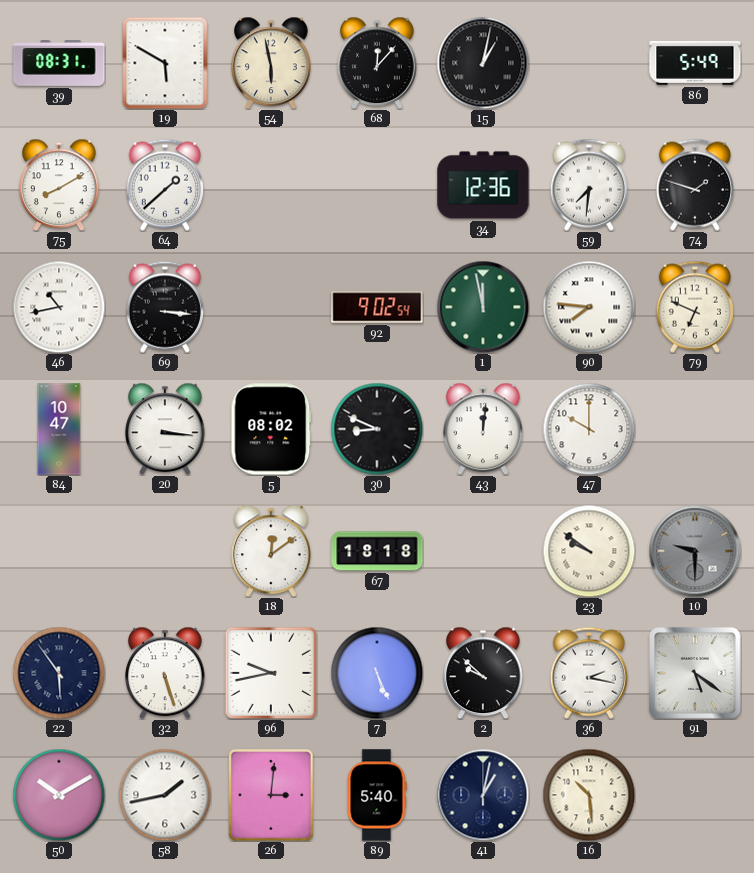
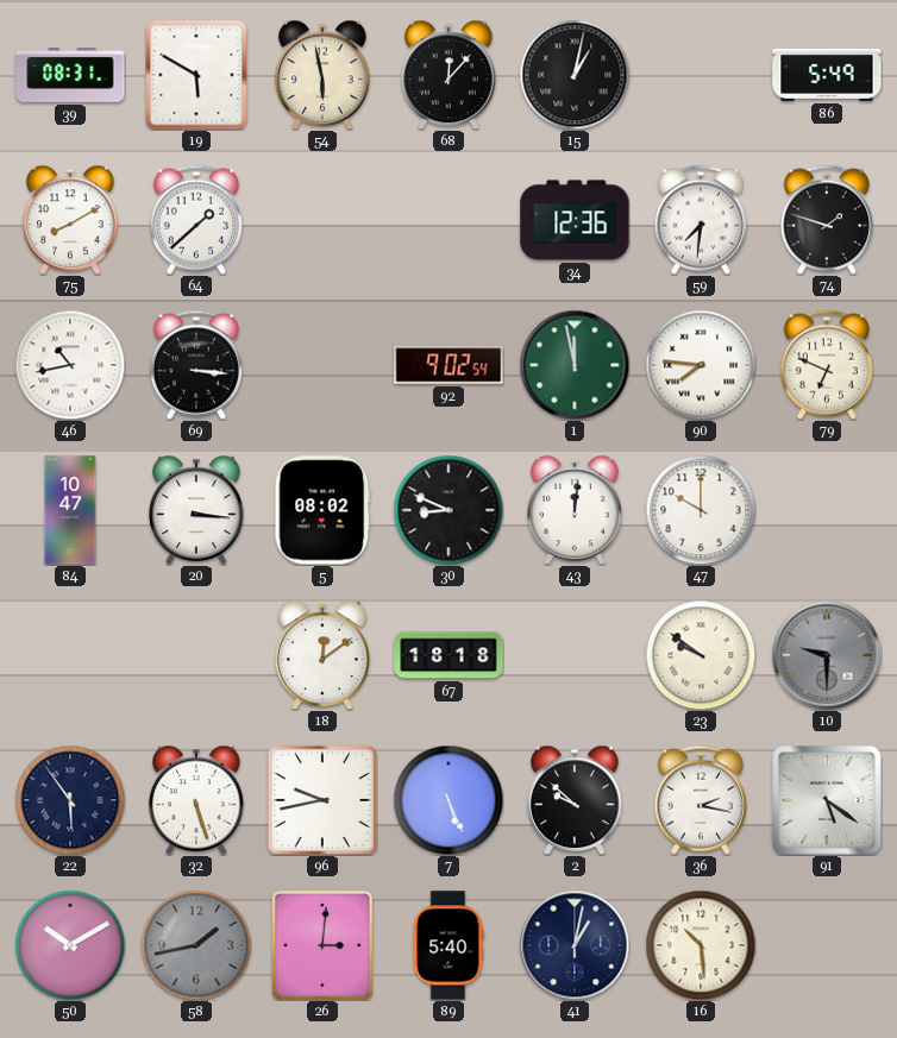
58 dial: white -> grey
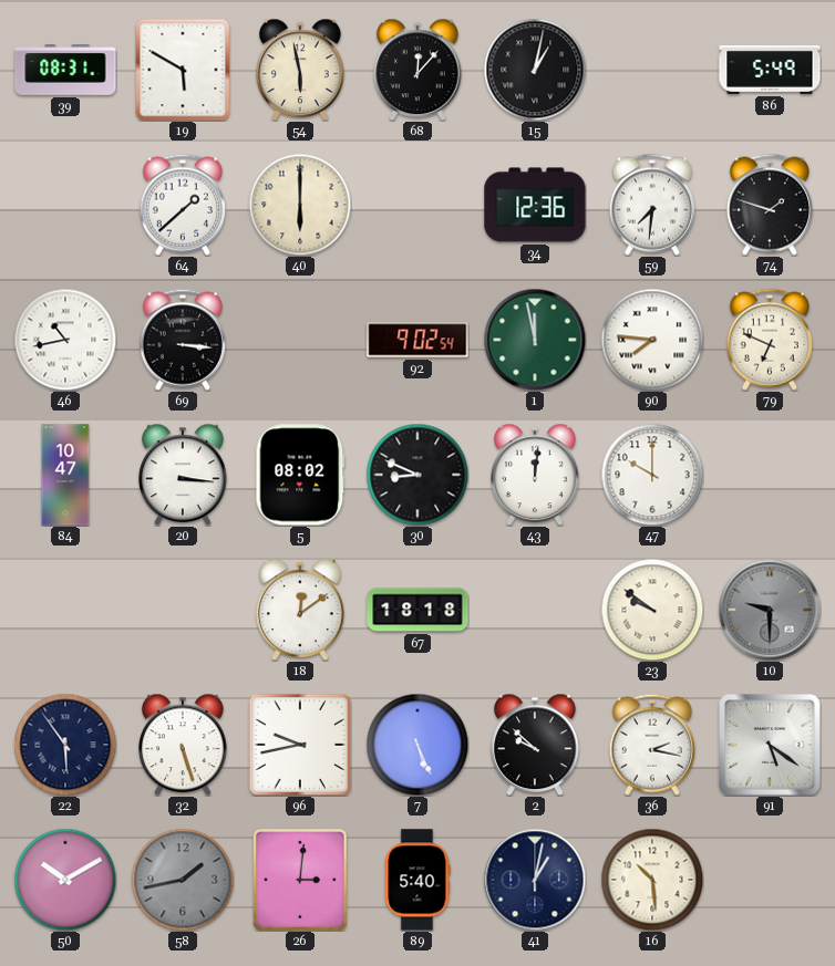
75: 8:10 -> none
40: none -> 6:00
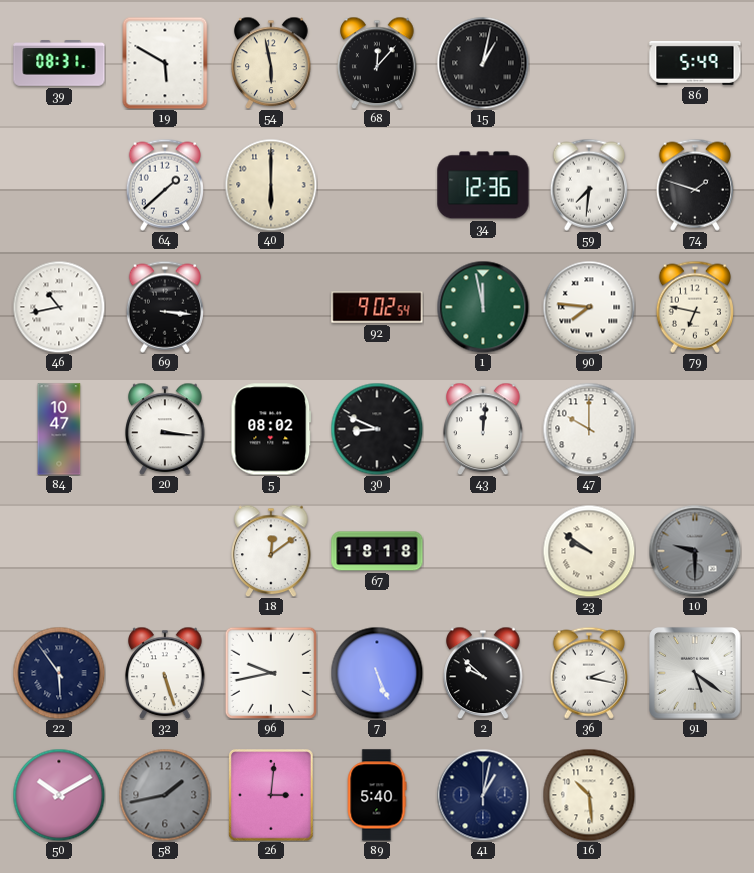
79: 6:49 -> 6:47
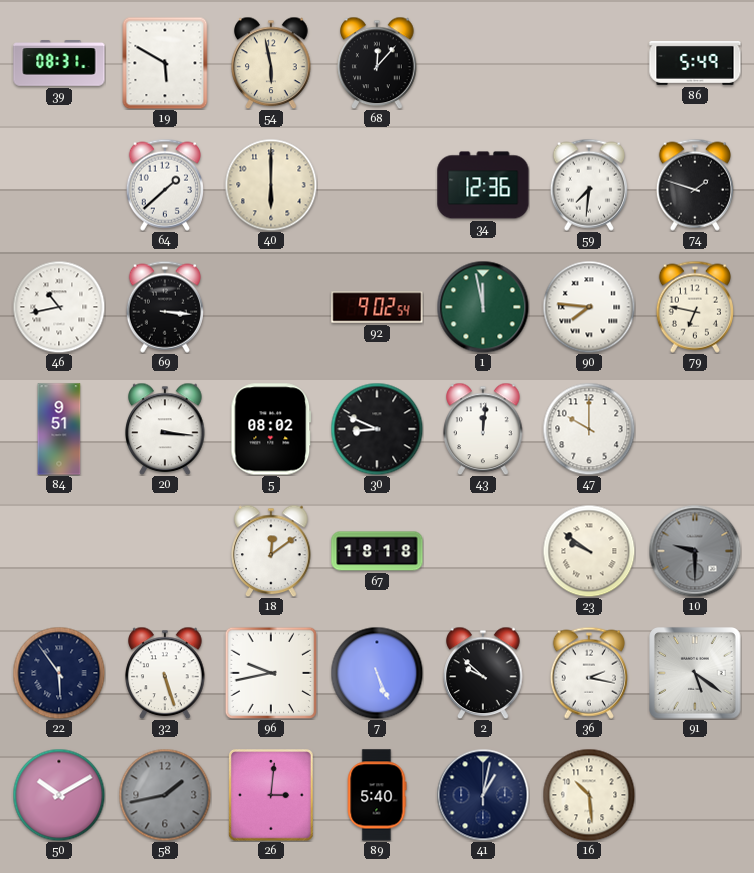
15: 1:02 -> none
84: 10:47 -> 9:51
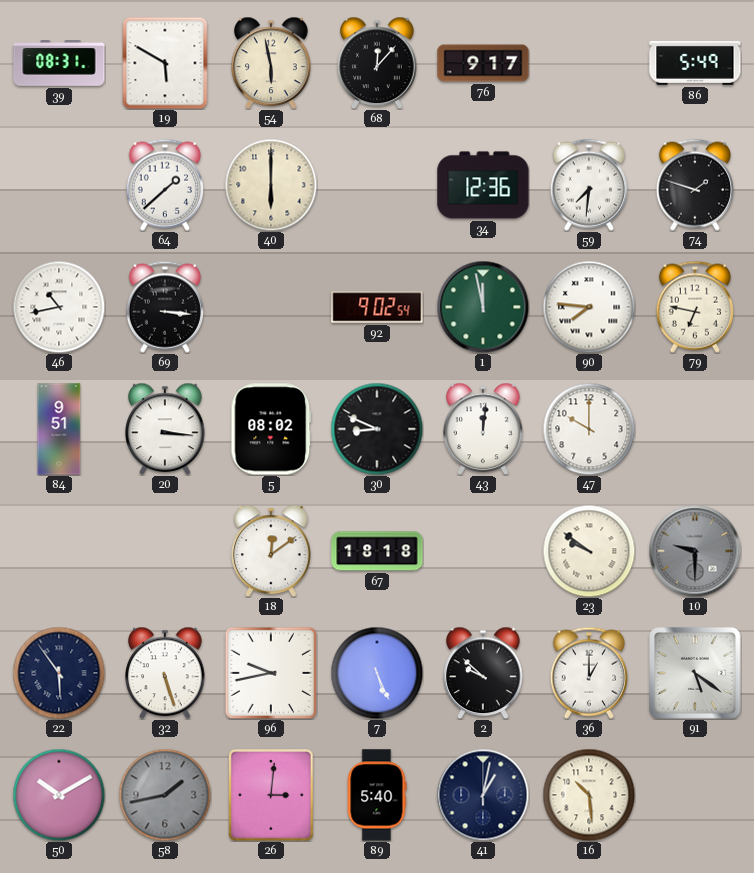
76: none -> 9:17
36: 2:17 -> 1:00
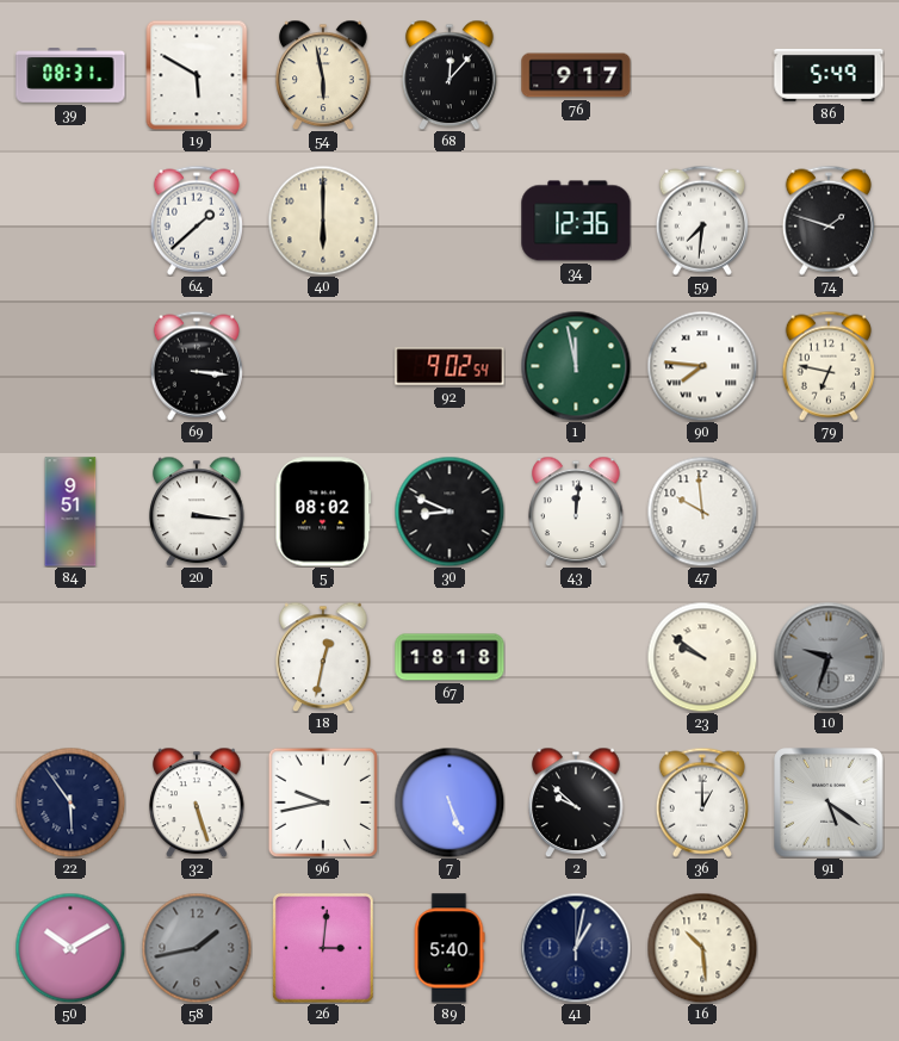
46: 10:43 -> none
47: 10:00 -> 9:59
18: 12:09 -> 12:32
10: 9:30 -> 9:33
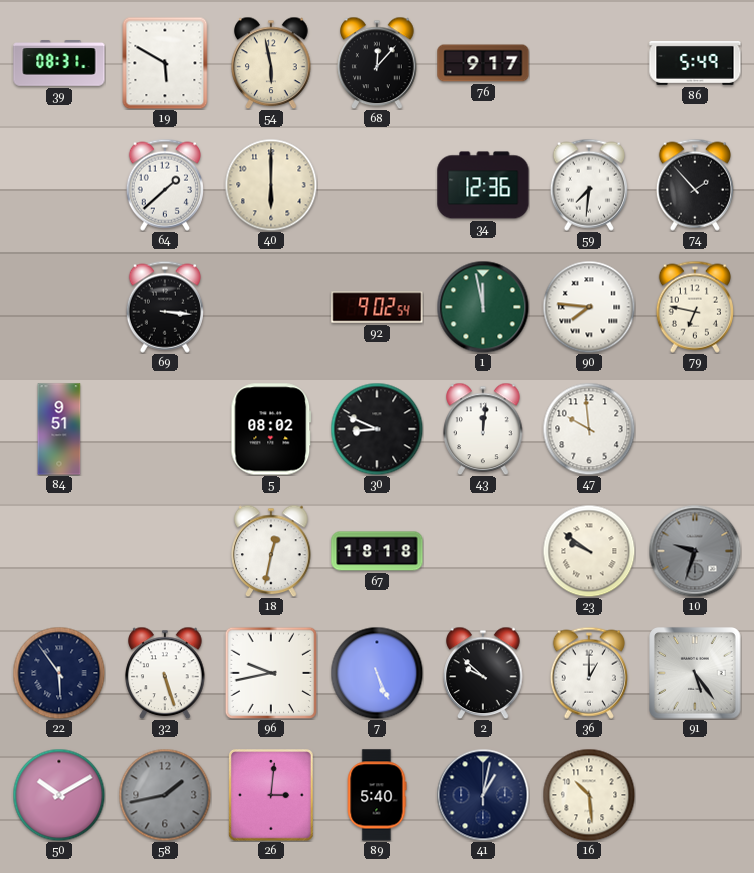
74: 1:48 -> 1:53
20: 3:16 -> none
91: 5:21 -> 5:24
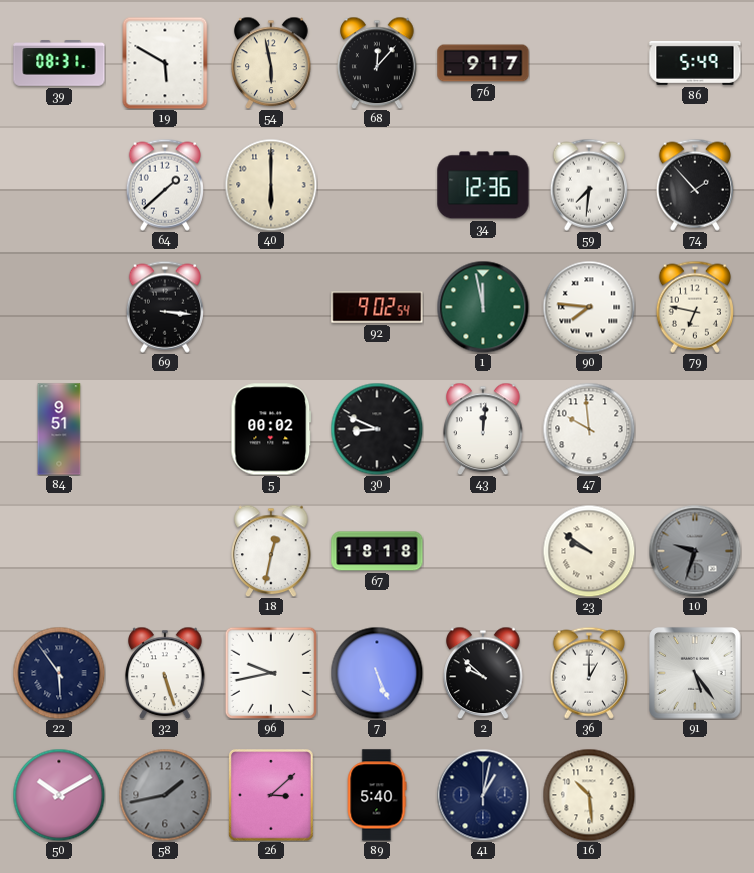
5: 08:02 -> 00:02
26: 3:01 -> 3:08
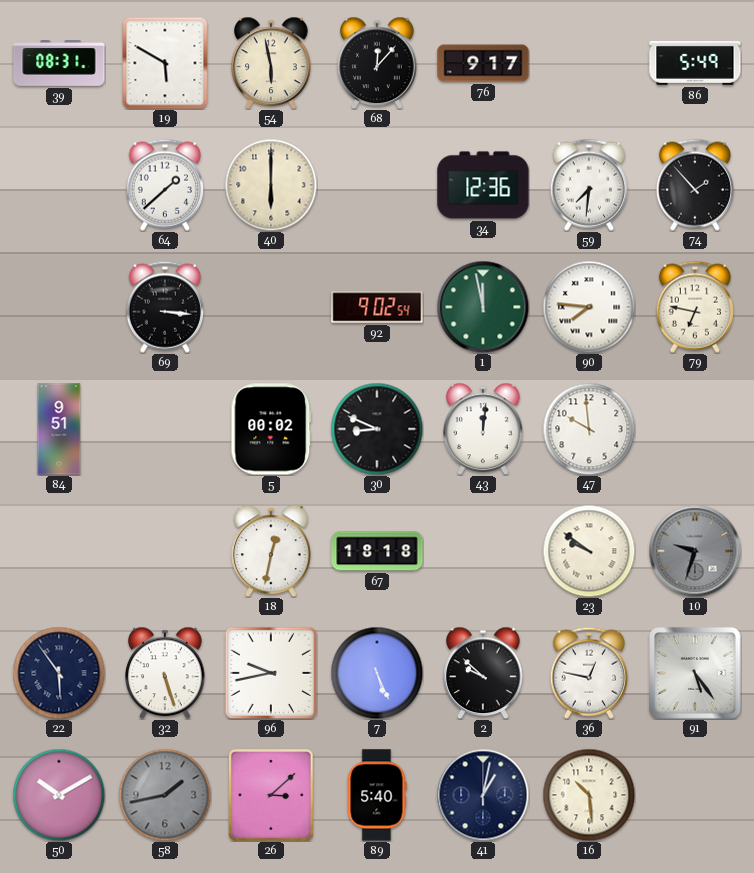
36: 1:00 -> 12:47
